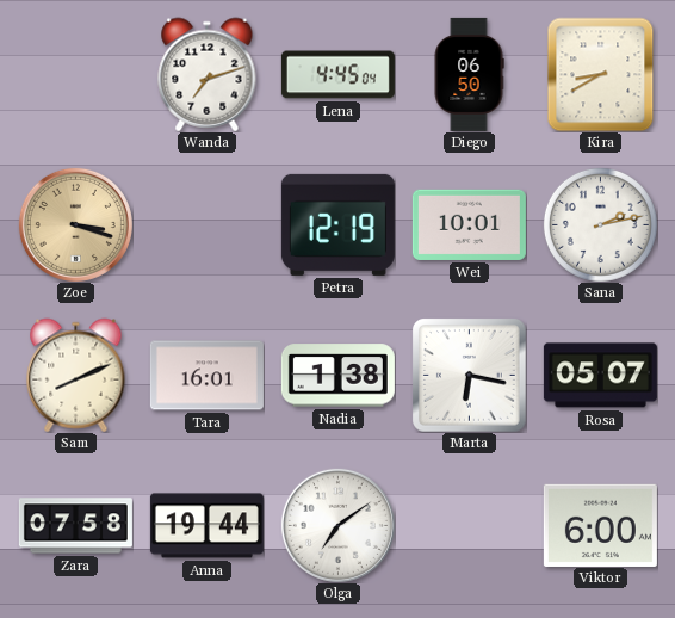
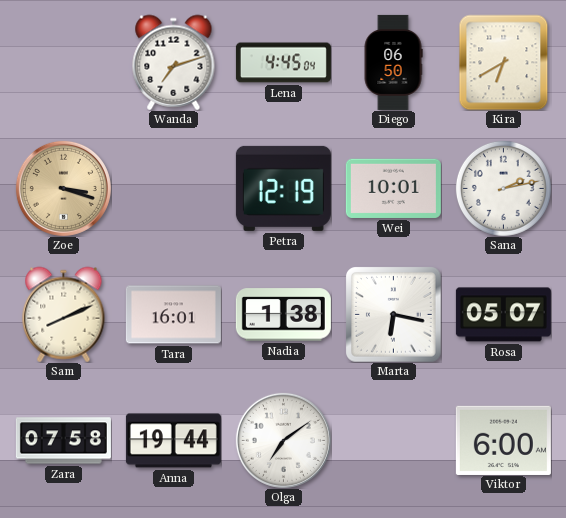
Kira: 8:40 -> 6:40
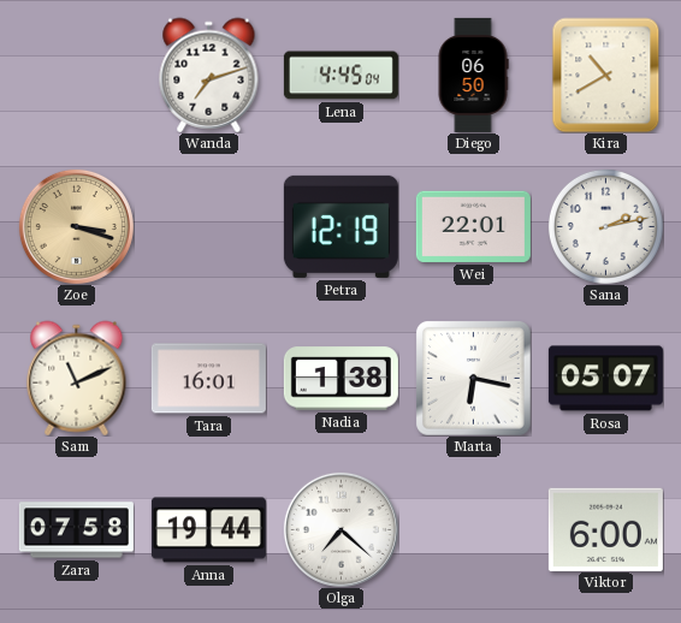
Kira: 6:40 -> 10:40
Wei: 10:01 -> 22:01
Sam: 8:11 -> 11:11
Olga: 7:09 -> 7:22
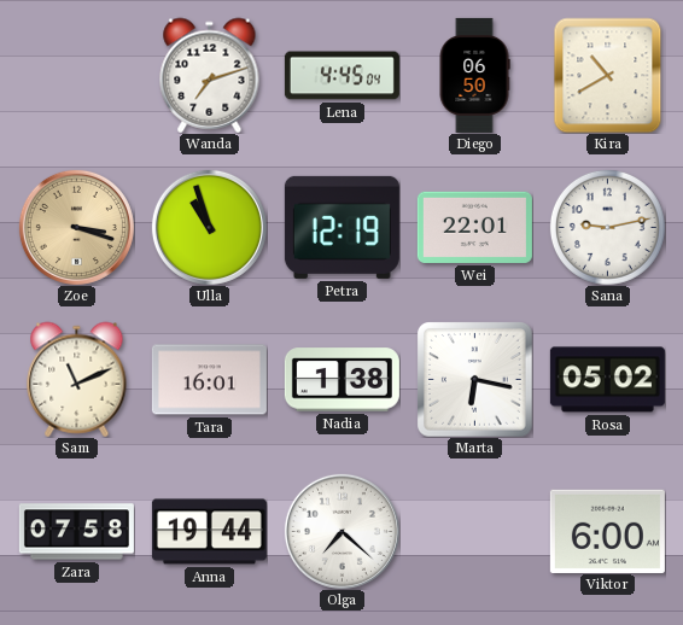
Ulla: none -> 10:57
Sana: 2:13 -> 9:13
Rosa: 05:07 -> 05:02
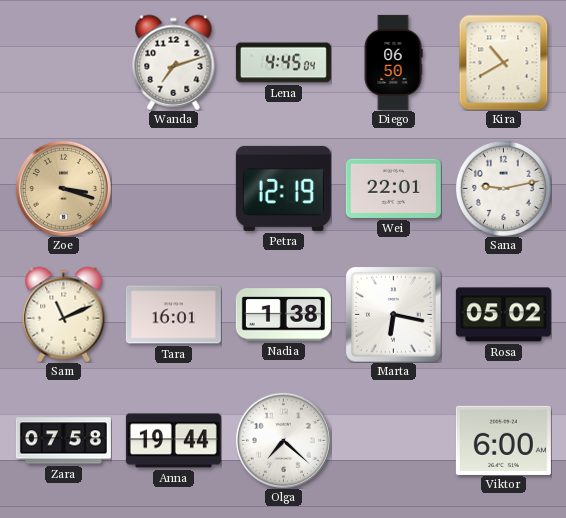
Ulla: 10:57 -> none
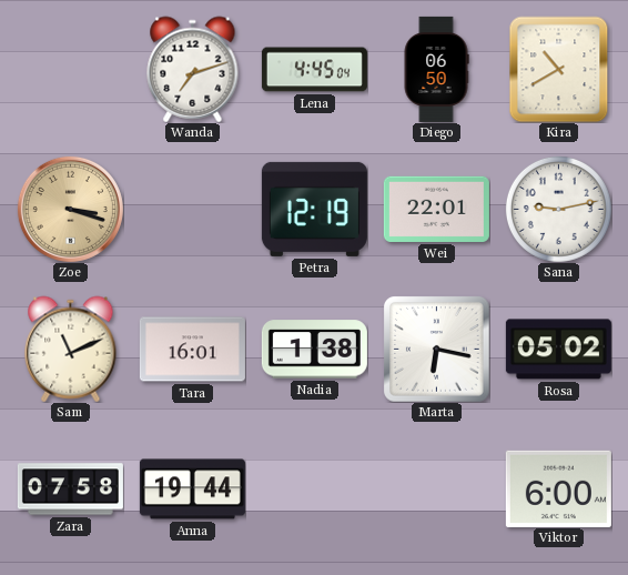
Olga: 7:22 -> none
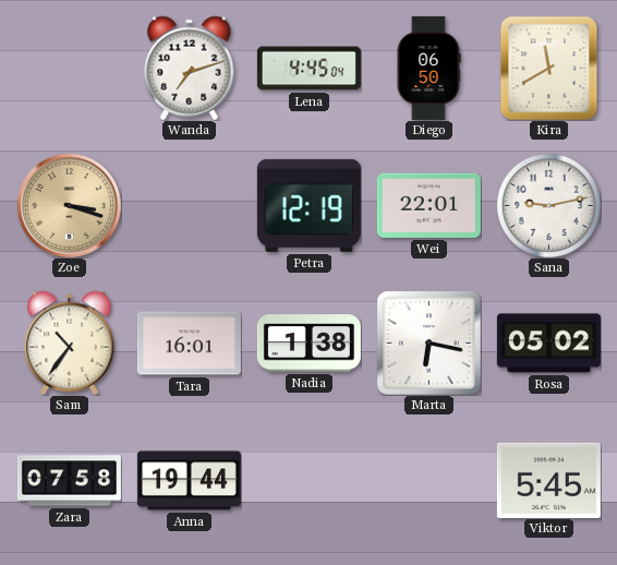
Kira: 10:40 -> 11:40
Sam: 11:11 -> 10:36
Viktor: 6:00 -> 5:45
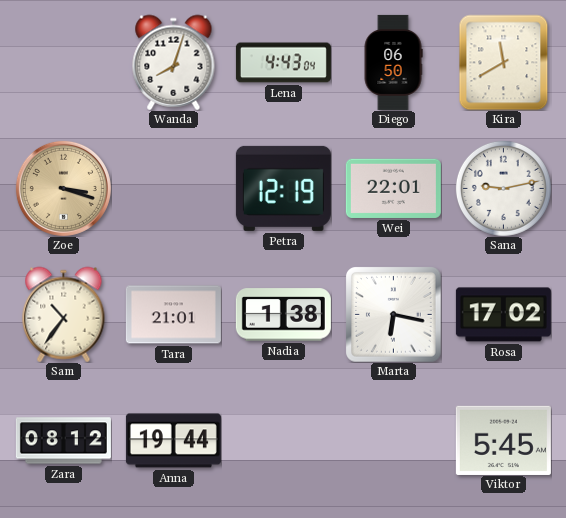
Wanda: 7:12 -> 8:03
Lena: 4:45 -> 4:43
Tara: 16:01 -> 21:01
Rosa: 05:02 -> 17:02
Zara: 07:58 -> 08:12
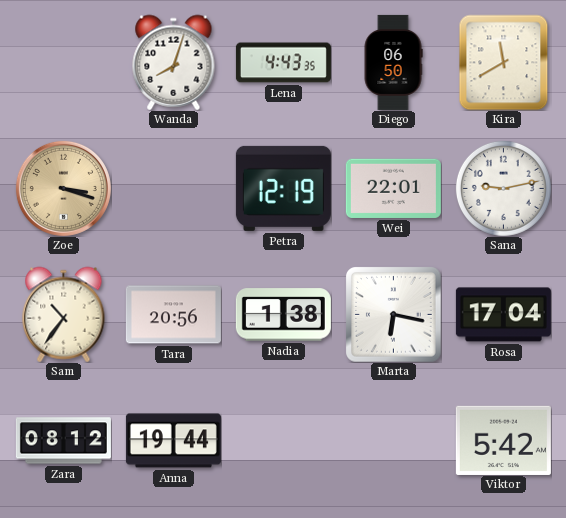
Lena: 4:43:04 -> 4:43:35
Tara: 21:01 -> 20:56
Rosa: 17:02 -> 17:04
Viktor: 5:45 -> 5:42
